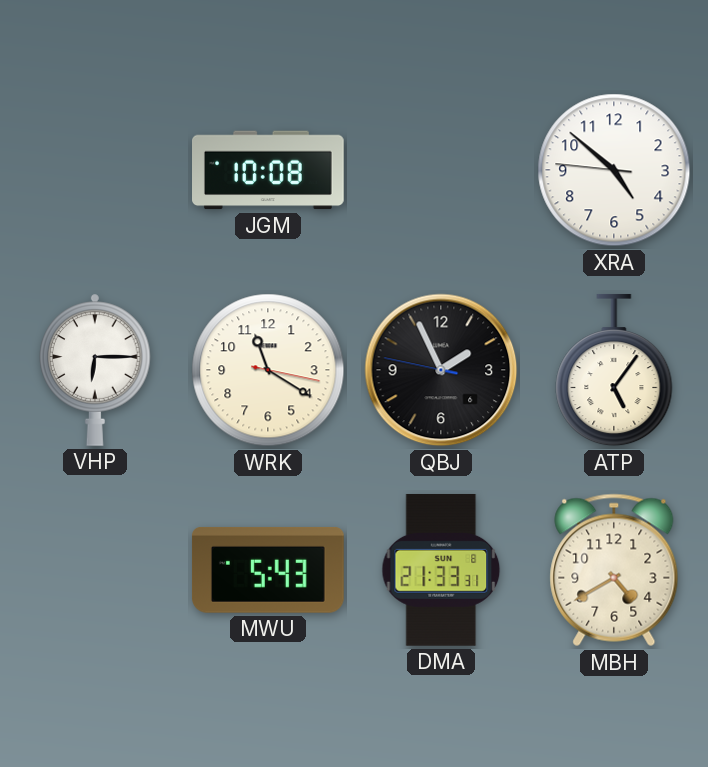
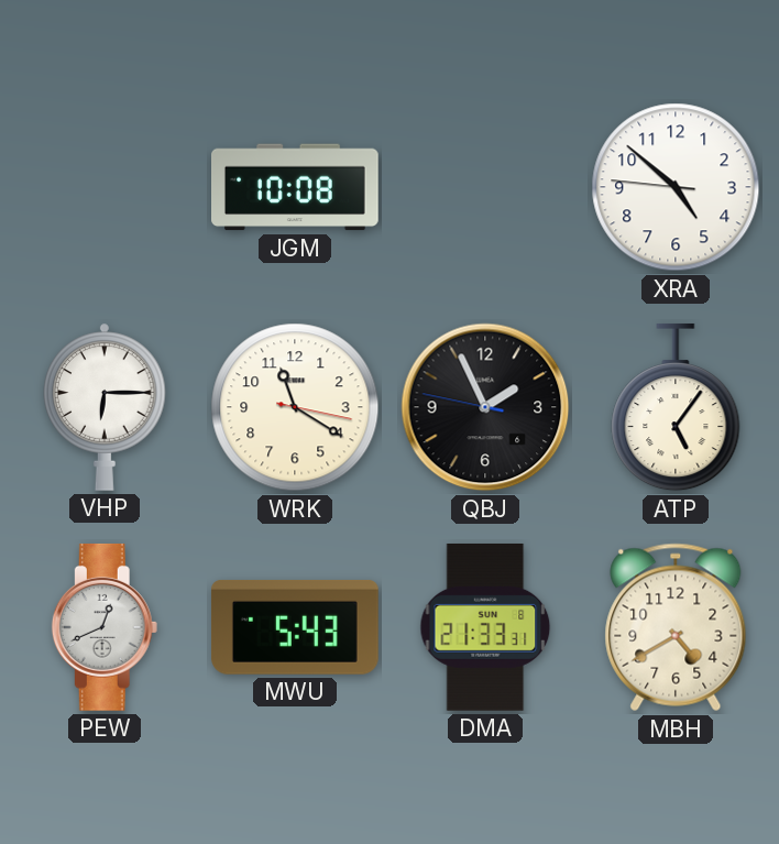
PEW: none -> 12:41
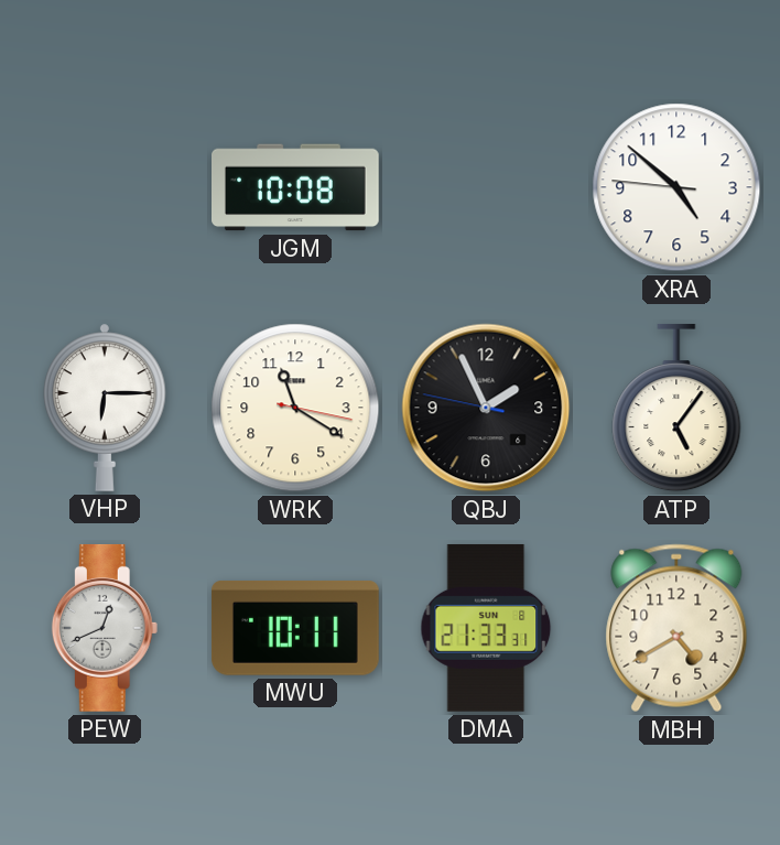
MWU: 5:43 -> 10:11
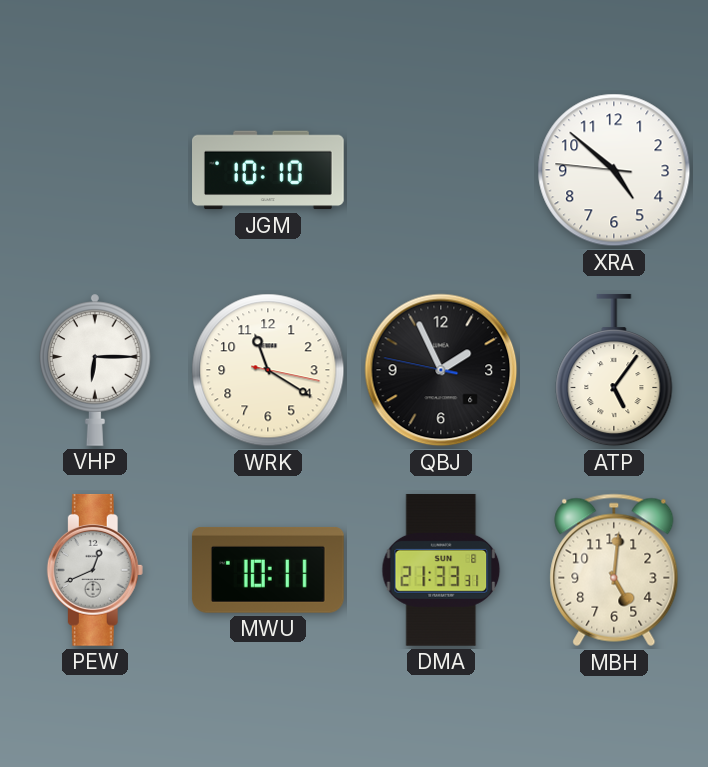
JGM: 10:08 -> 10:10
MBH: 4:40 -> 5:01
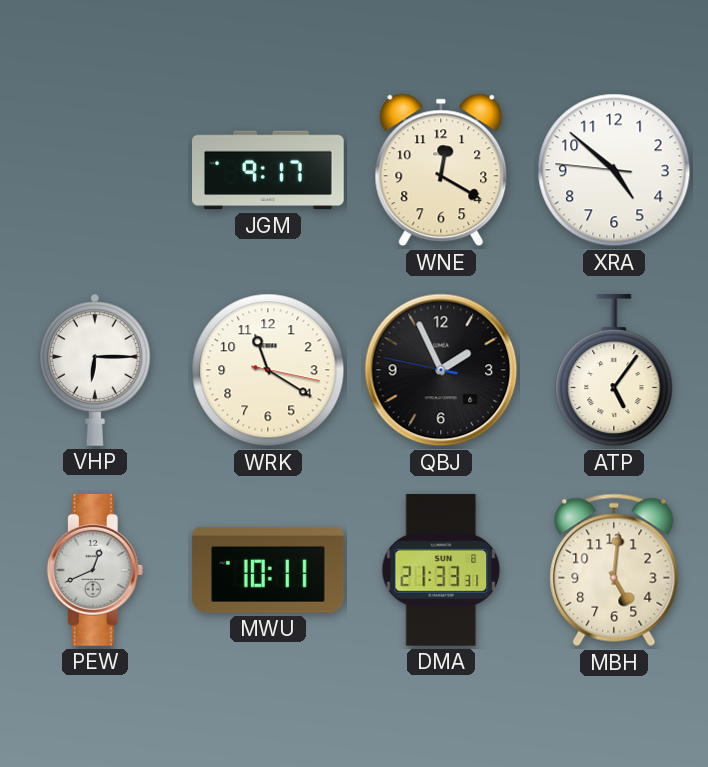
JGM: 10:10 -> 9:17
WNE: none -> 12:20
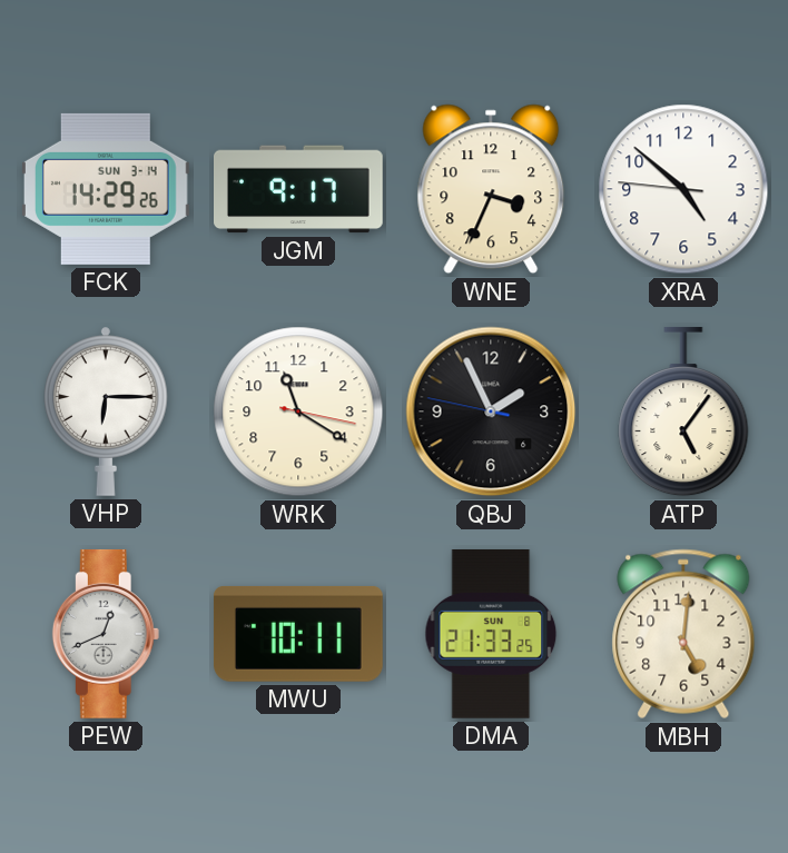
FCK: none -> 14:29
WNE: 12:20 -> 3:34
DMA: 21:33:31 -> 21:33:25
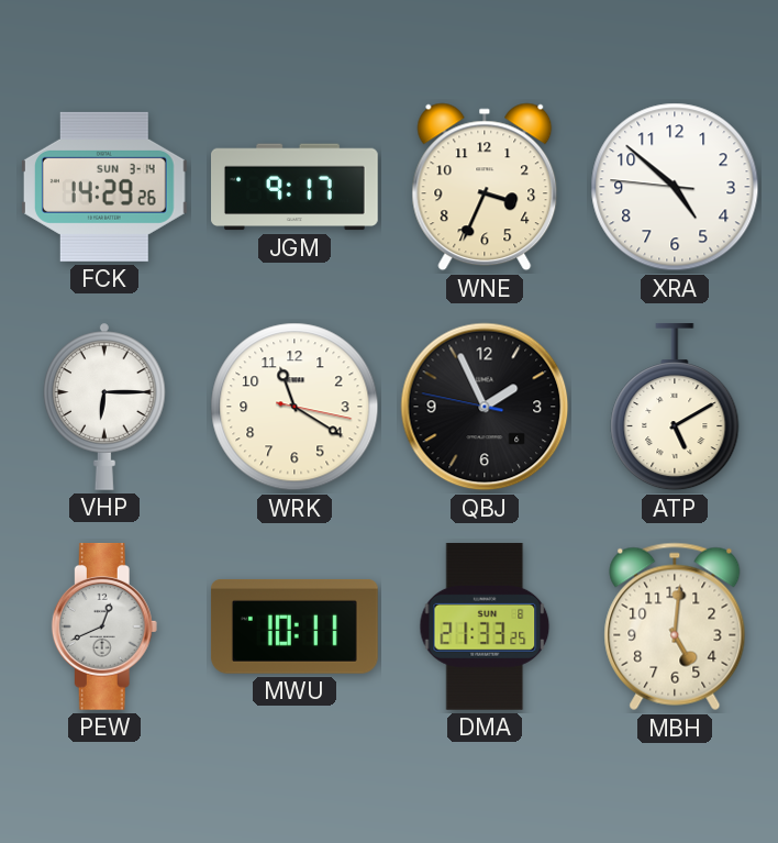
ATP: 5:06 -> 5:10
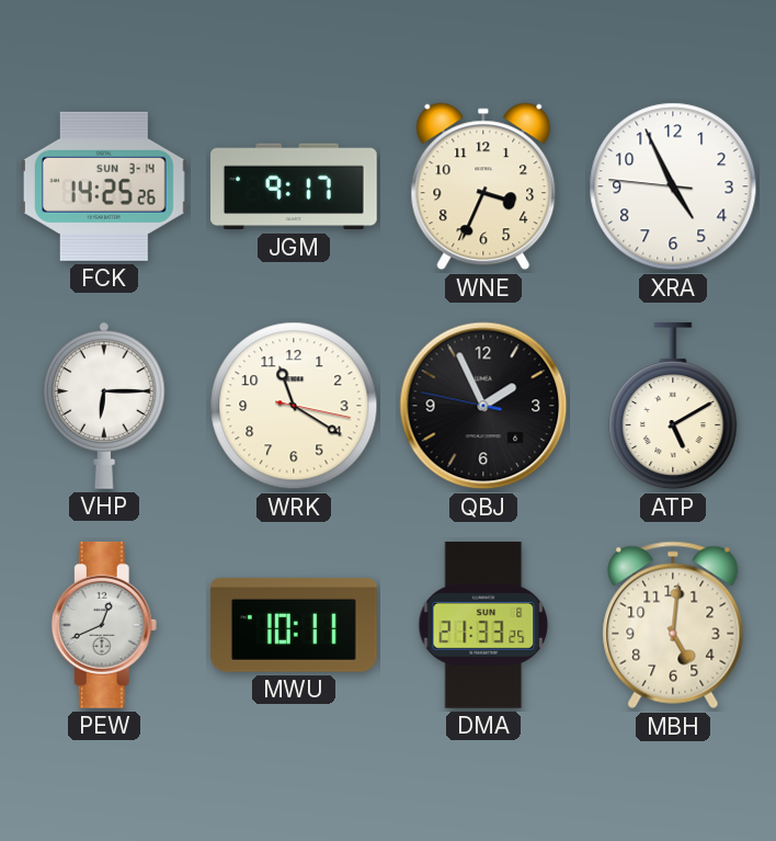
FCK: 14:29 -> 14:25
XRA: 4:51 -> 4:55
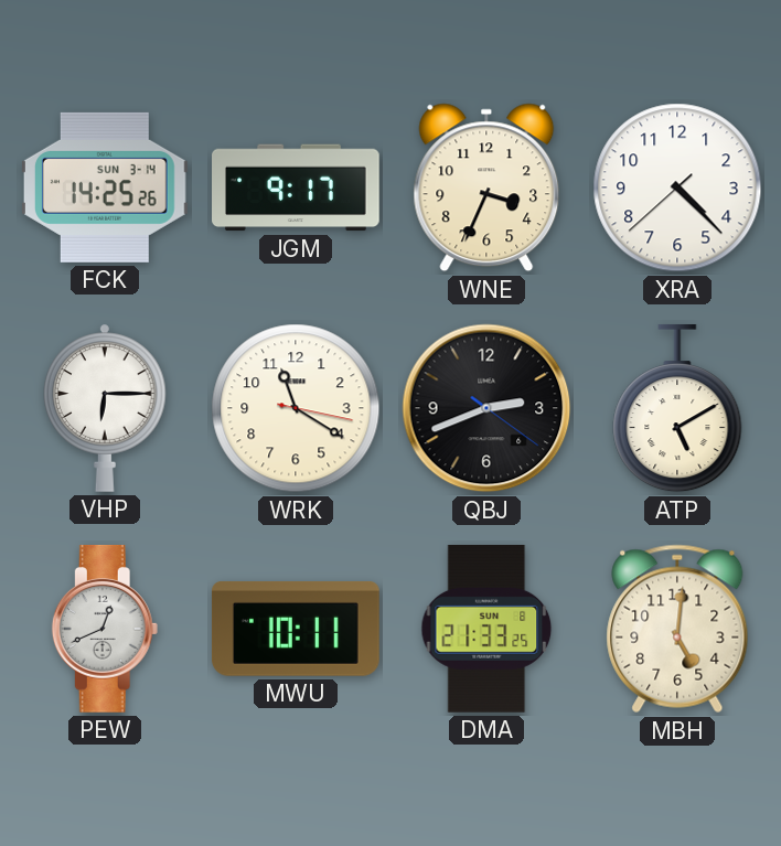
XRA: 4:55 -> 4:22
QBJ: 1:55 -> 2:41
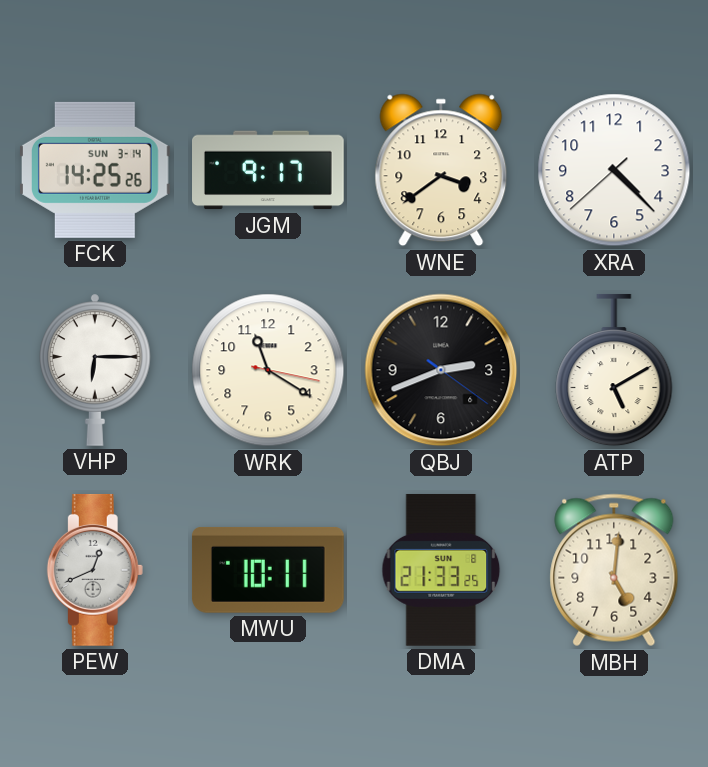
WNE: 3:34 -> 3:39
